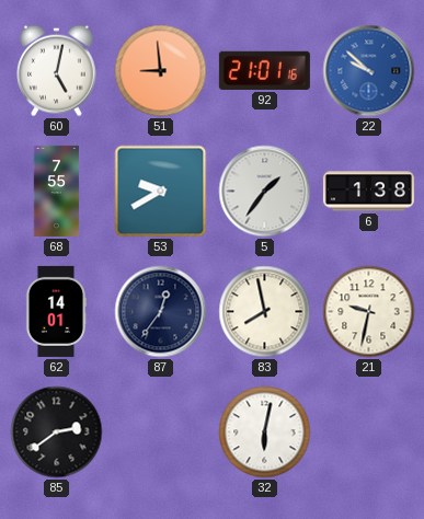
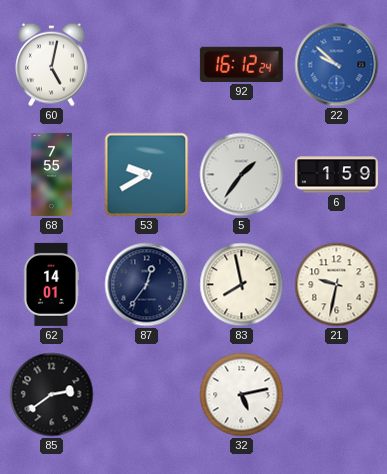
51: 8:59 -> none
92: 21:01 -> 16:12
6: 1:38 -> 1:59
32: 6:02 -> 5:13
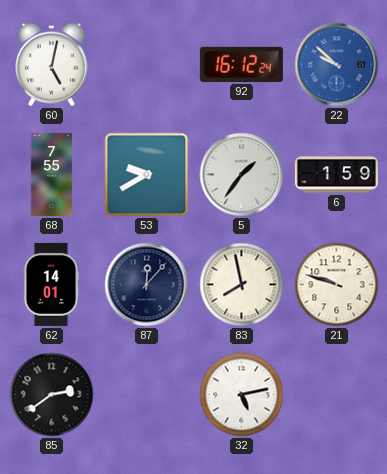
87: 12:36 -> 12:07
21: 9:32 -> 9:48
